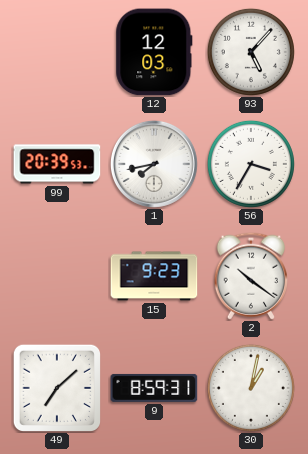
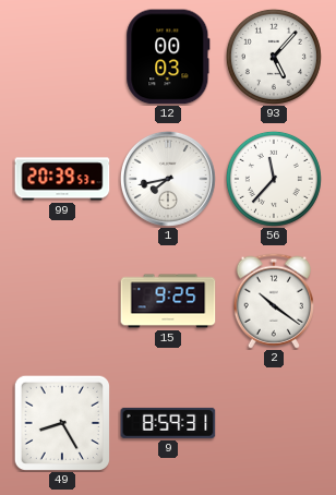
12: 12:03 -> 00:03
56: 3:35 -> 11:37
15: 9:23 -> 9:25
49: 7:08 -> 8:25
30: 1:02 -> none
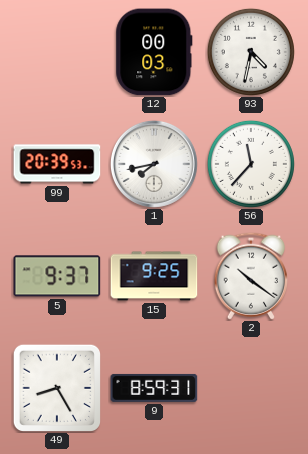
93: 5:07 -> 4:32
5: none -> 9:37
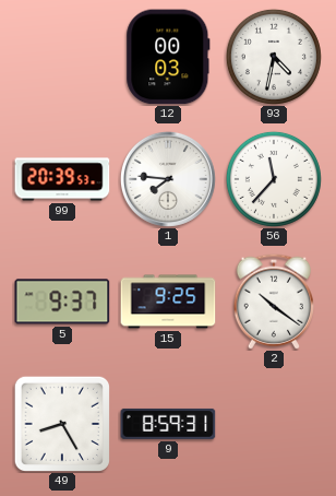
1: 7:43 -> 7:46
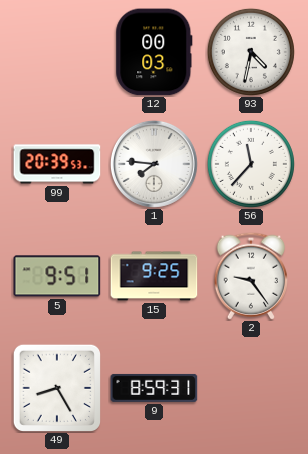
5: 9:37 -> 9:51
2: 10:21 -> 9:24
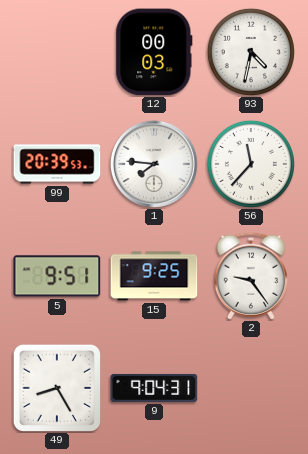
9: 8:59 -> 9:04
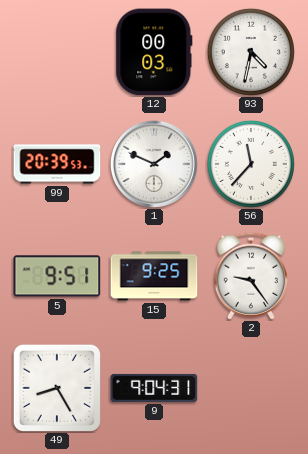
1: 7:46 -> 1:49
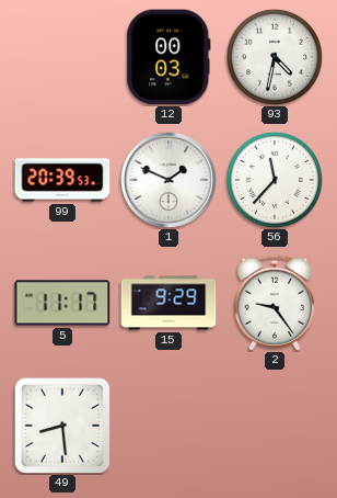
5: 9:51 -> 11:17
15: 9:25 -> 9:29
49: 8:25 -> 8:29
9: 9:04 -> none
